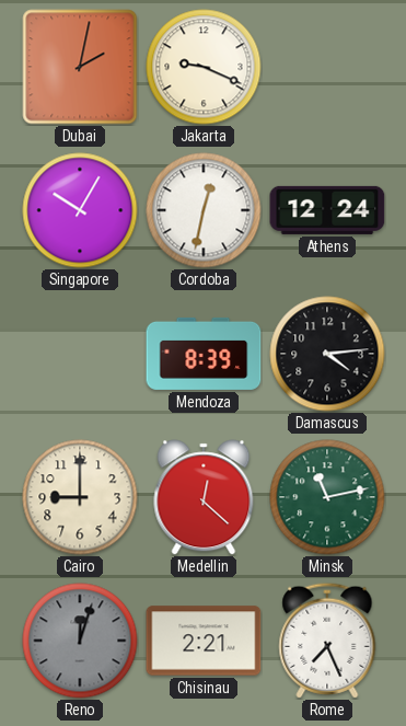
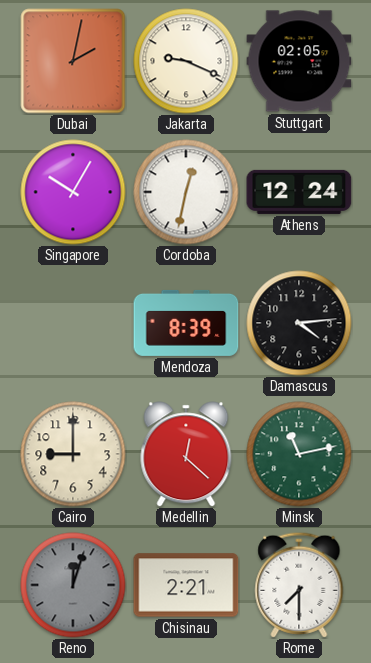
Stuttgart: none -> 02:05
Rome: 7:26 -> 7:30
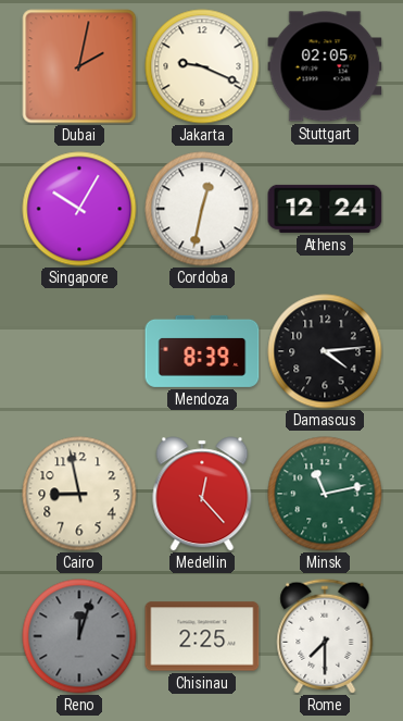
Cairo: 9:00 -> 8:58
Medellin: 12:22 -> 12:23
Chisinau: 2:21 -> 2:25
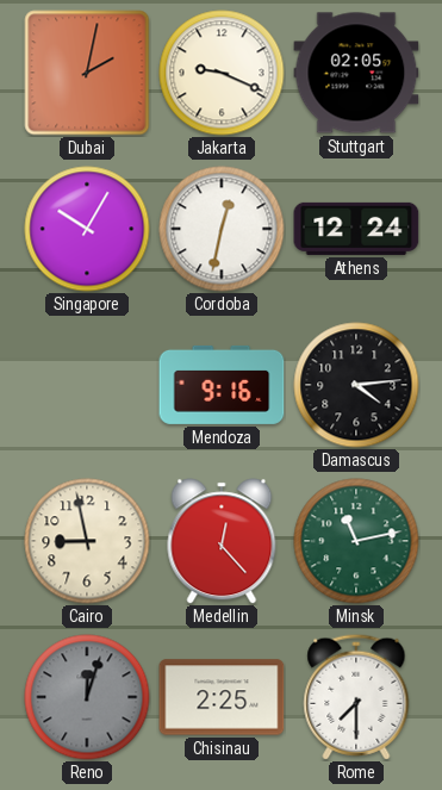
Mendoza: 8:39 -> 9:16
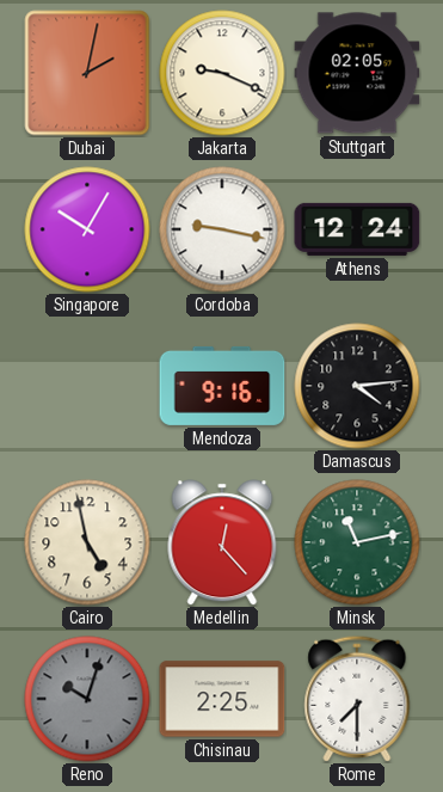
Cordoba: 12:32 -> 9:17
Cairo: 8:58 -> 4:58
Reno: 12:03 -> 10:03
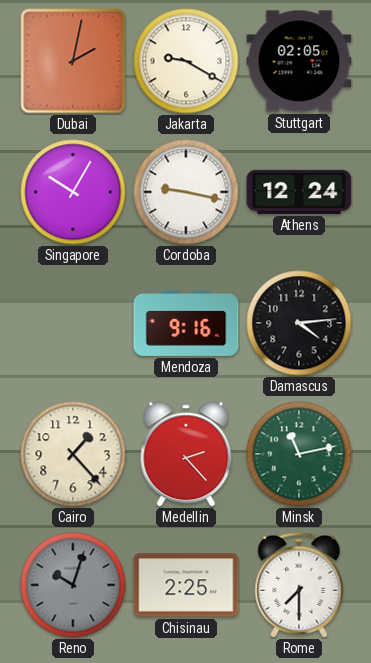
Jakarta: 9:19 -> 9:20
Cairo: 4:58 -> 1:23
Medellin: 12:23 -> 2:23
